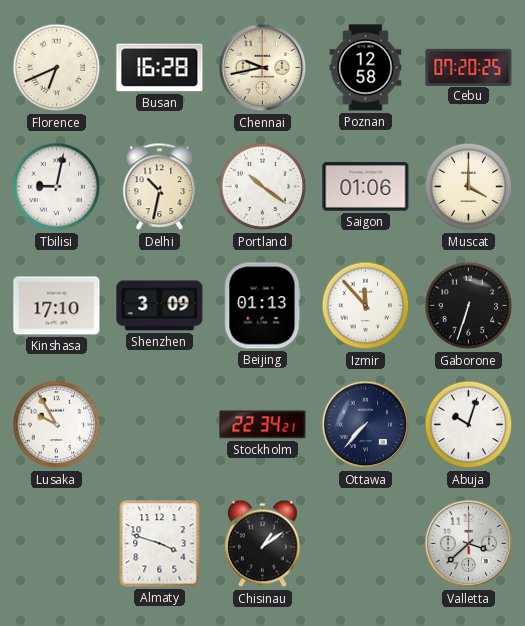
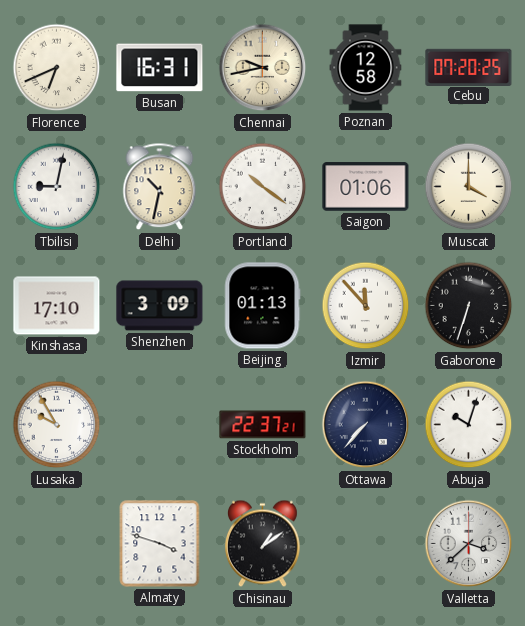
Busan: 16:28 -> 16:31
Stockholm: 22:34 -> 22:37
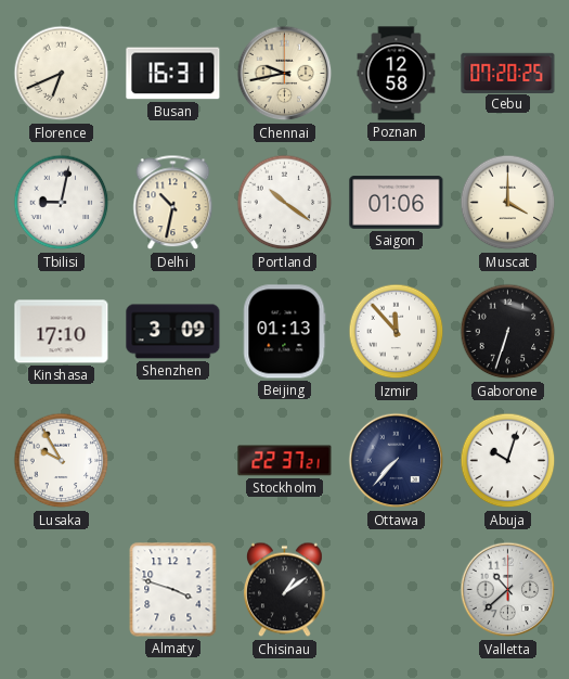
Valletta: 3:38 -> 10:38
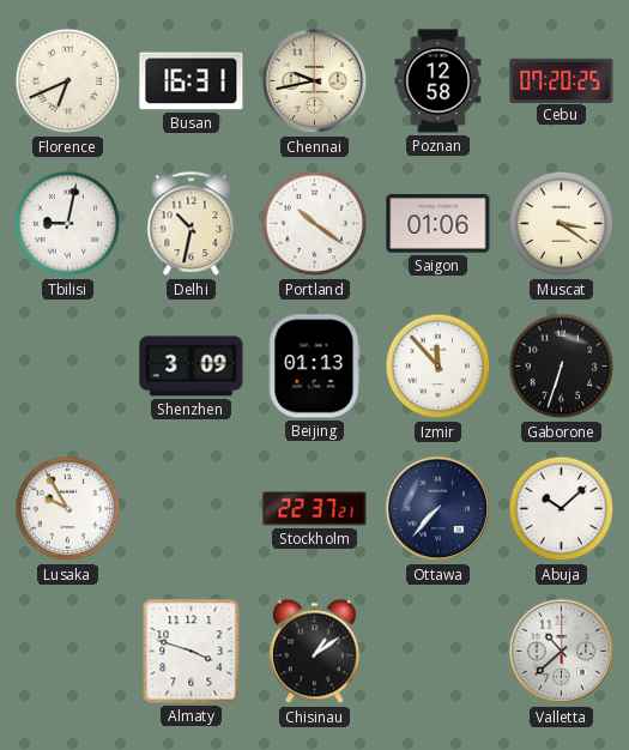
Muscat: 4:00 -> 3:21
Kinshasa: 17:10 -> none
Abuja: 10:03 -> 10:08
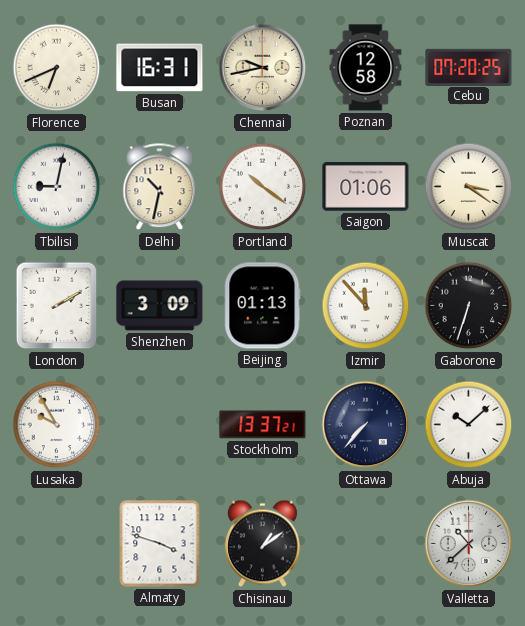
London: none -> 2:10
Stockholm: 22:37 -> 13:37
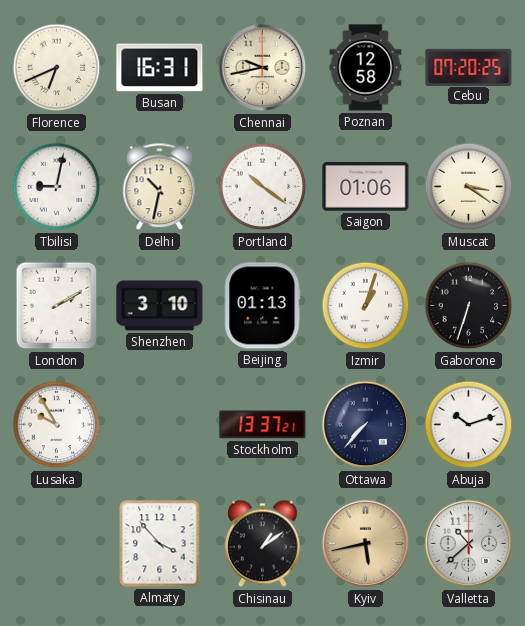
Shenzhen: 3:09 -> 3:10
Izmir: 11:53 -> 1:03
Abuja: 10:08 -> 10:12
Almaty: 3:48 -> 3:53
Kyiv: none -> 5:43
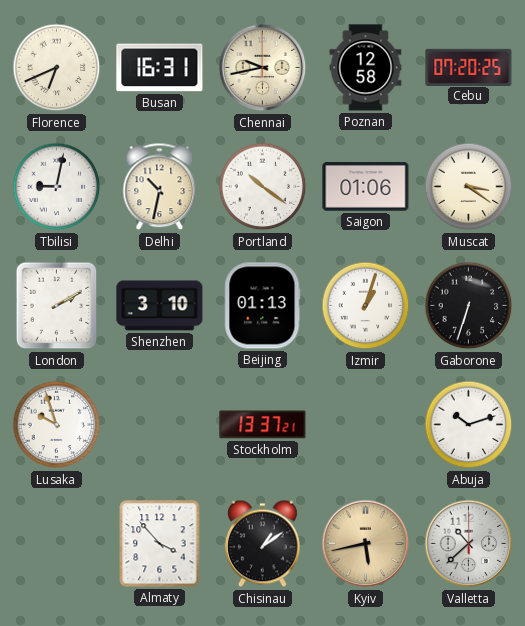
Lusaka: 9:55 -> 9:57
Ottawa: 7:37 -> none
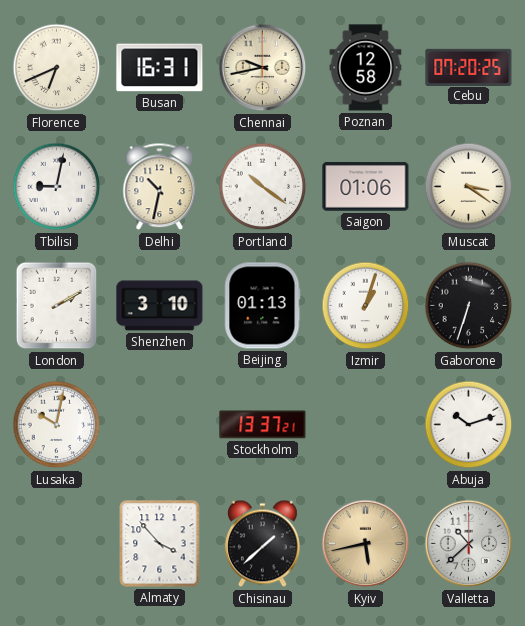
Lusaka: 9:57 -> 10:02
Chisinau: 1:09 -> 1:38
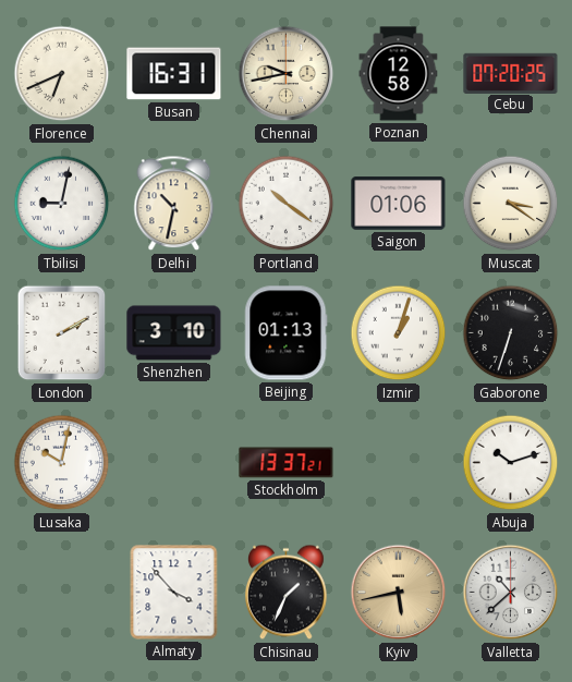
Chisinau: 1:38 -> 1:34
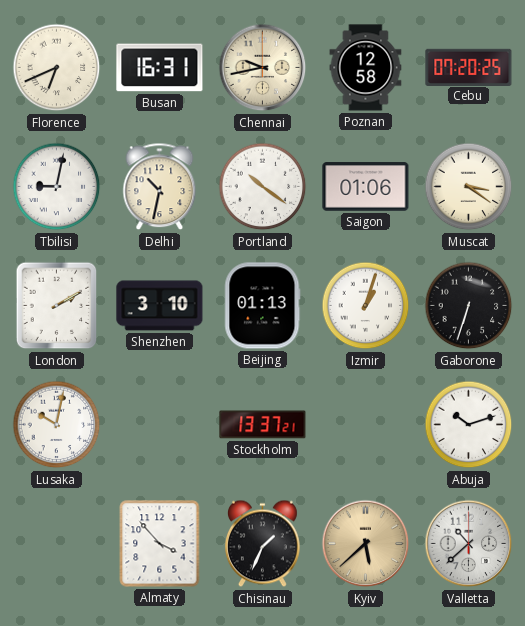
Kyiv: 5:43 -> 5:38
